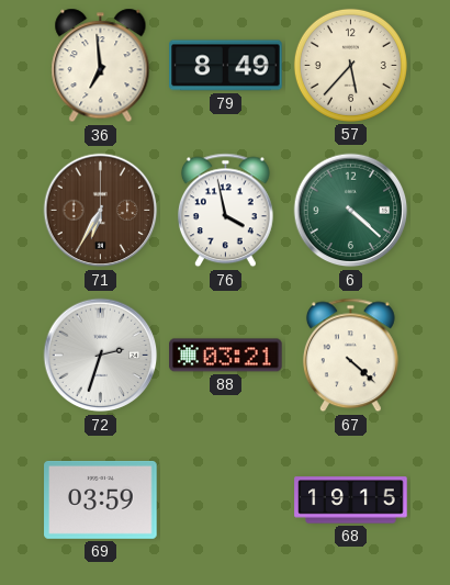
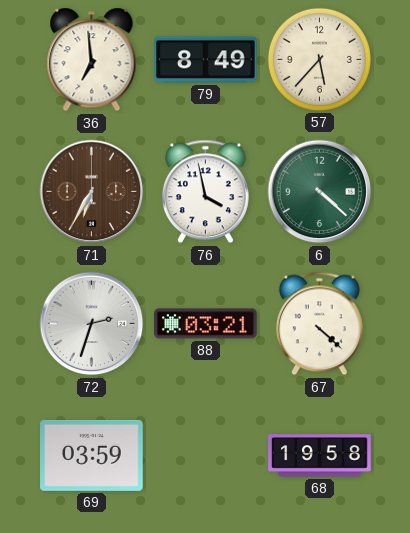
68: 19:15 -> 19:58
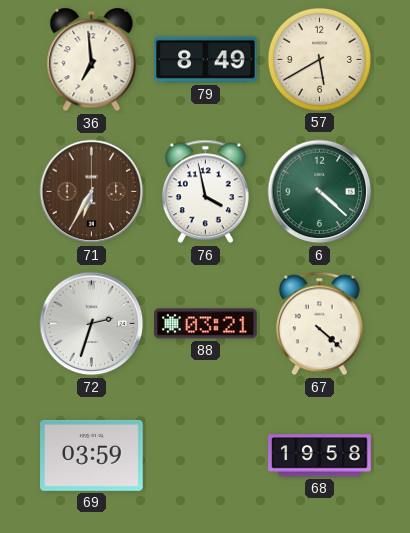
57: 5:37 -> 5:40
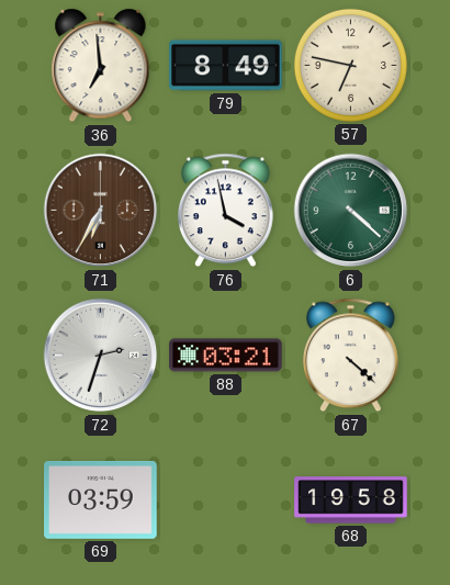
57: 5:40 -> 6:47
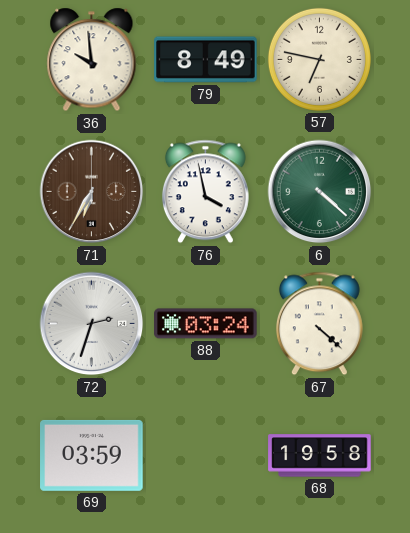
36: 6:59 -> 9:59
88: 03:21 -> 03:24
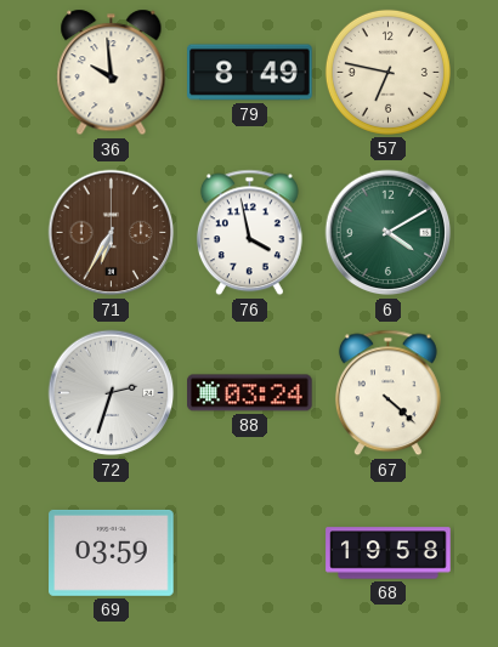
6: 4:22 -> 4:10
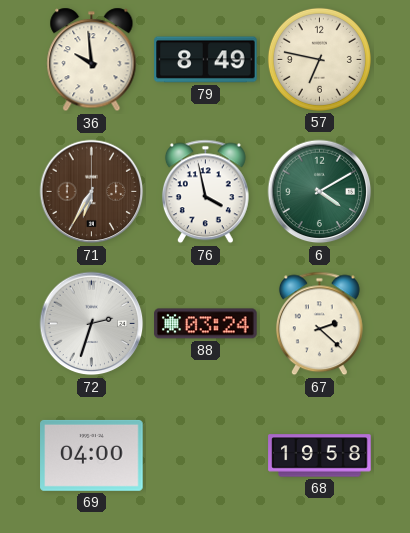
67: 4:22 -> 2:22
69: 03:59 -> 04:00
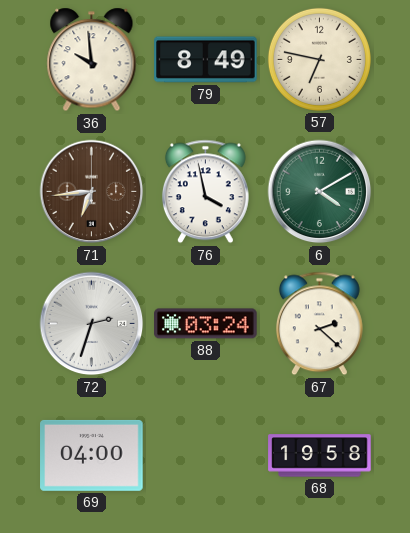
71: 6:35 -> 6:44
